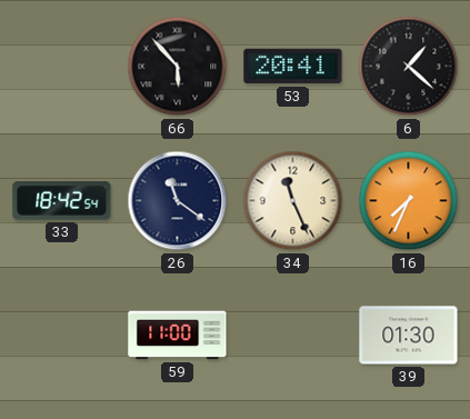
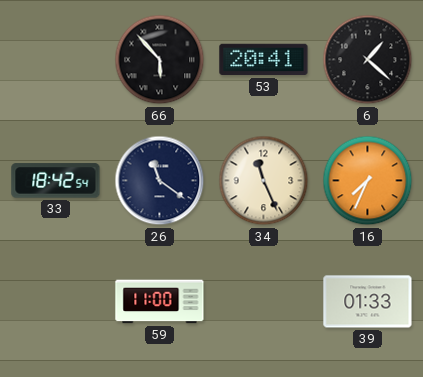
39: 01:30 -> 01:33
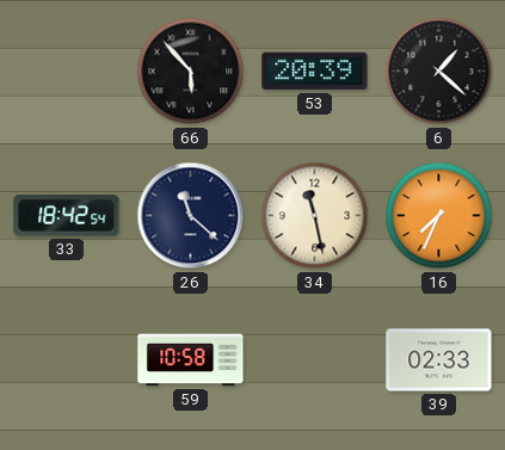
53: 20:41 -> 20:39
26: 11:21 -> 11:22
34: 11:26 -> 11:28
59: 11:00 -> 10:58
39: 01:33 -> 02:33
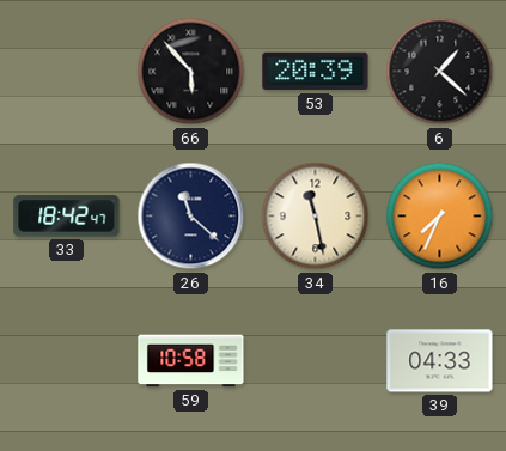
33: 18:42:54 -> 18:42:47
39: 02:33 -> 04:33
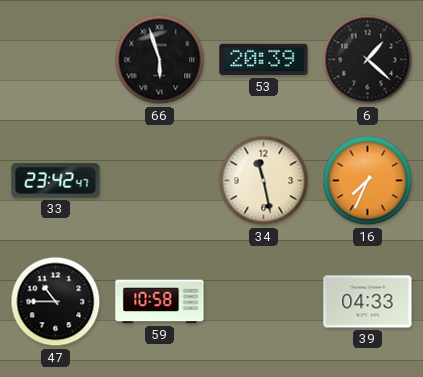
66: 5:53 -> 5:57
33: 18:42 -> 23:42
26: 11:22 -> none
47: none -> 10:45
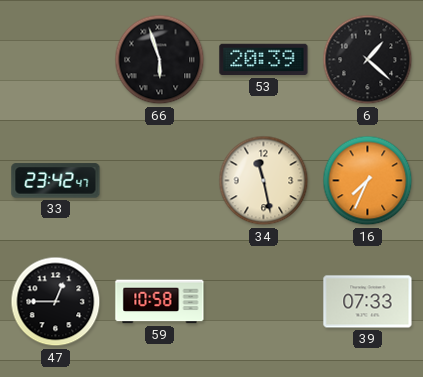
47: 10:45 -> 12:45
39: 04:33 -> 07:33
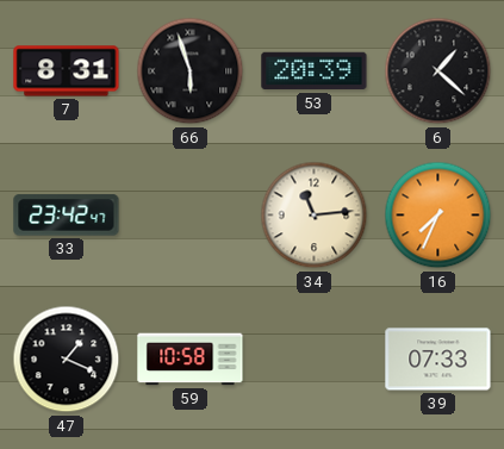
7: none -> 8:31
34: 11:28 -> 11:14
47: 12:45 -> 1:19
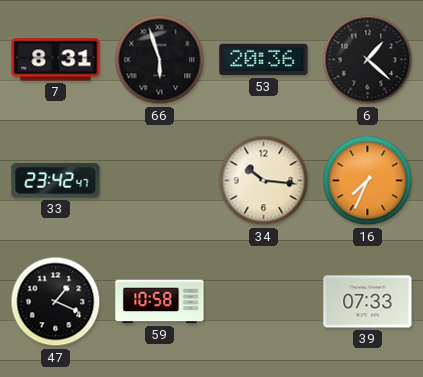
53: 20:39 -> 20:36
34: 11:14 -> 10:16
